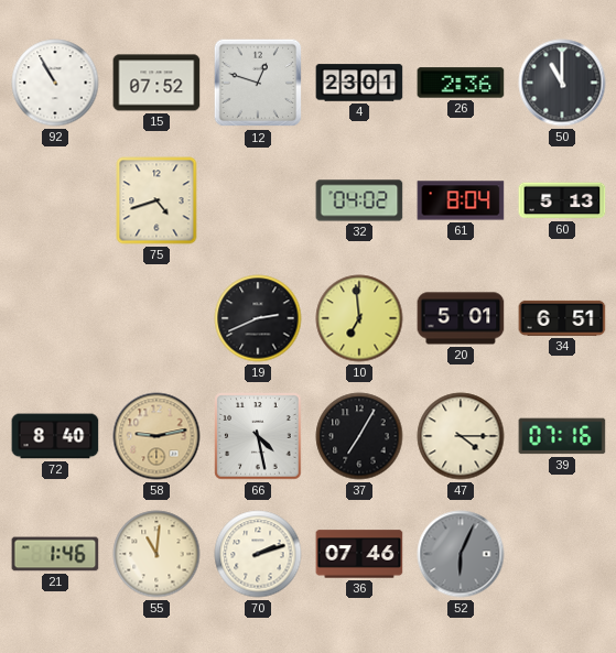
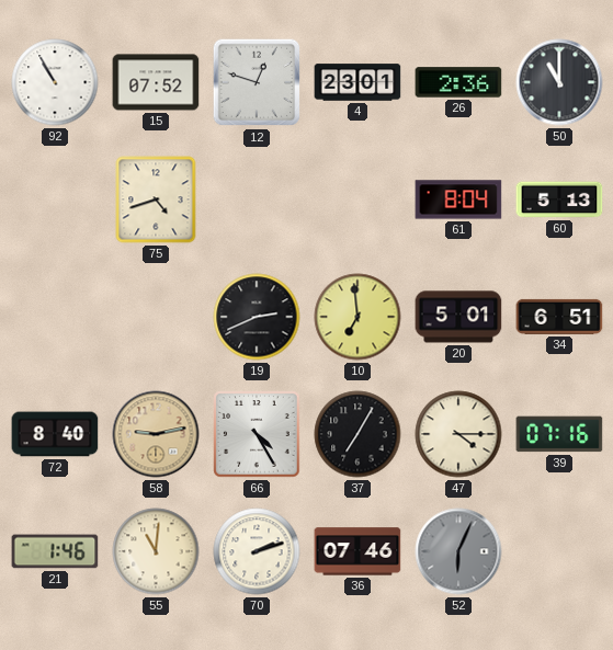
32: 04:02 -> none
66: 4:28 -> 4:25
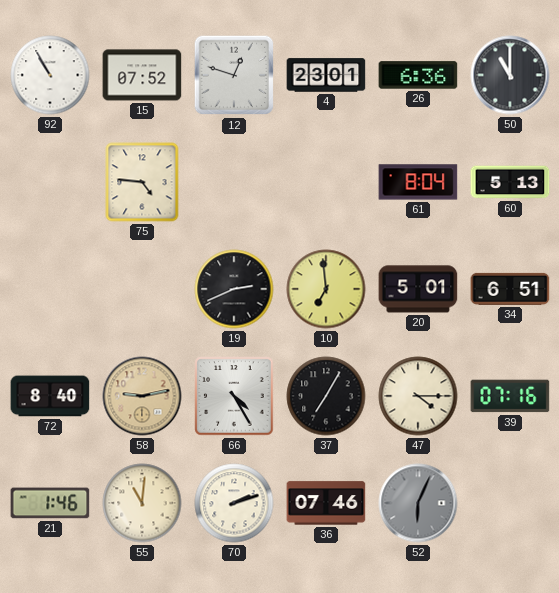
26: 2:36 -> 6:36
75: 4:42 -> 4:46
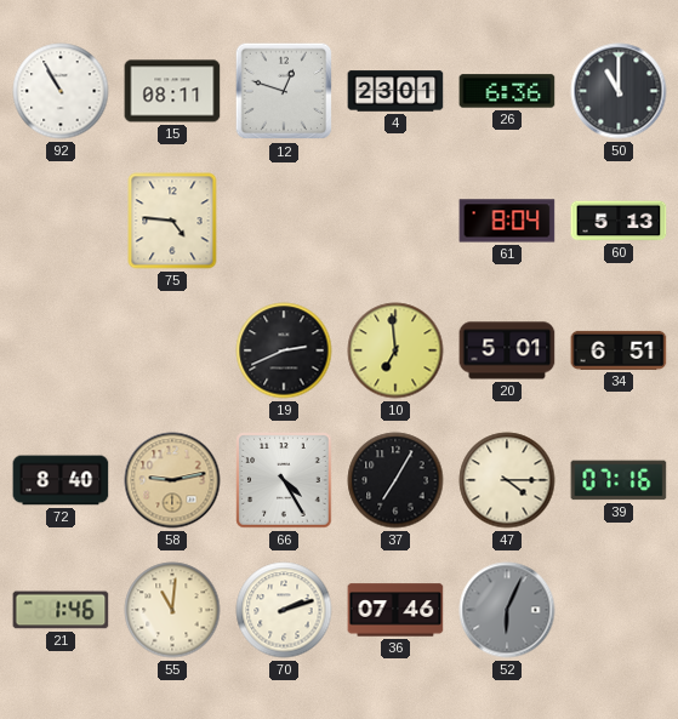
15: 07:52 -> 08:11
